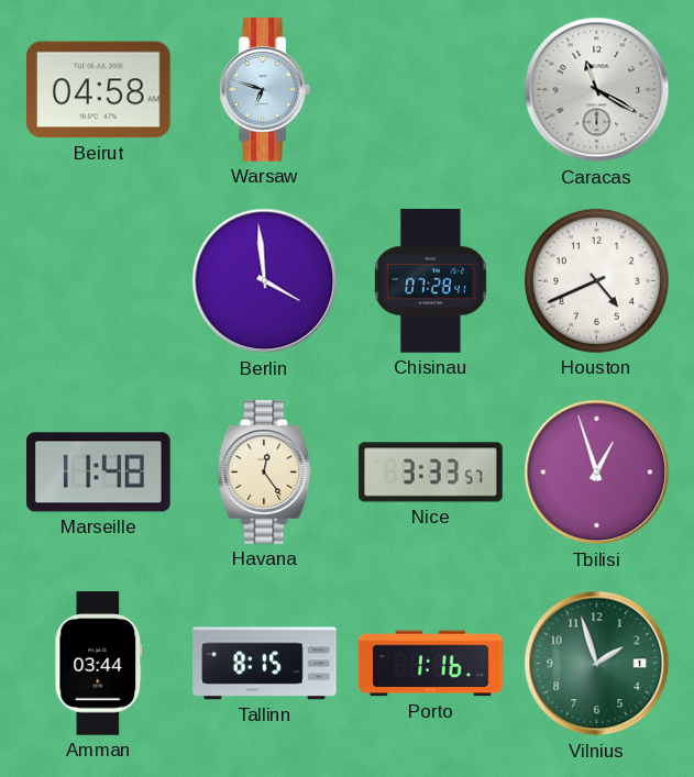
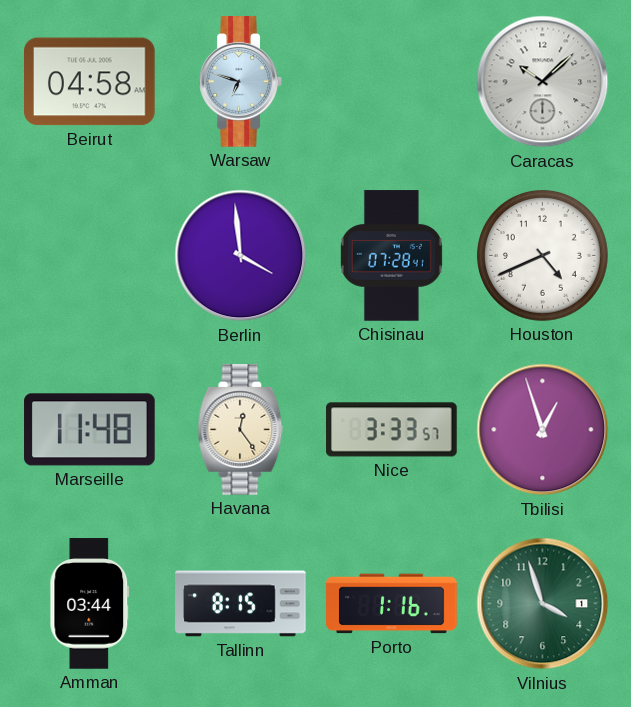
Caracas: 11:20 -> 10:08
Vilnius: 1:57 -> 3:57
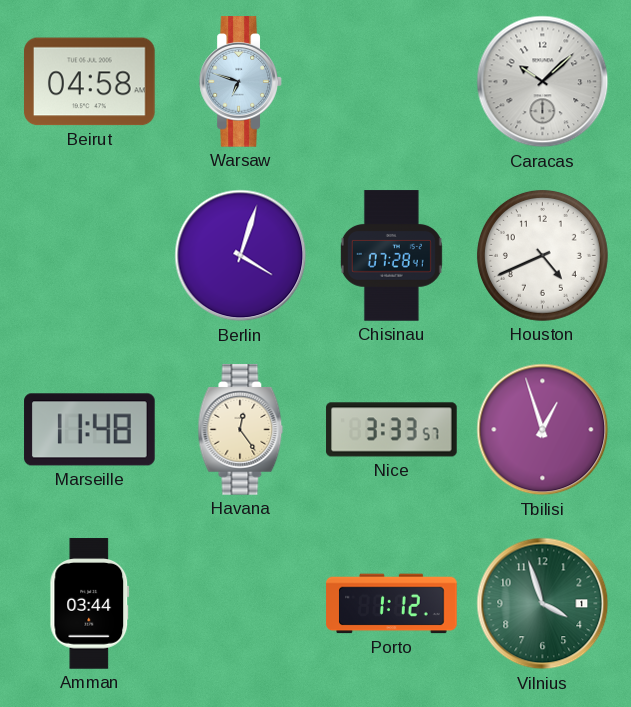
Berlin: 3:59 -> 4:03
Tallinn: 8:15 -> none
Porto: 1:16 -> 1:12
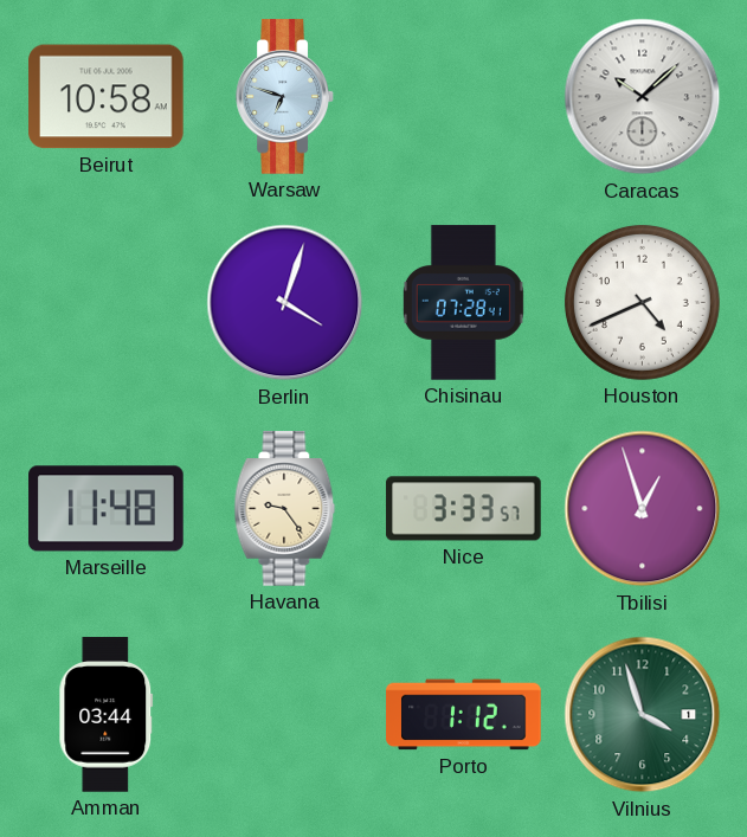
Beirut: 04:58 -> 10:58
Havana: 12:24 -> 9:24
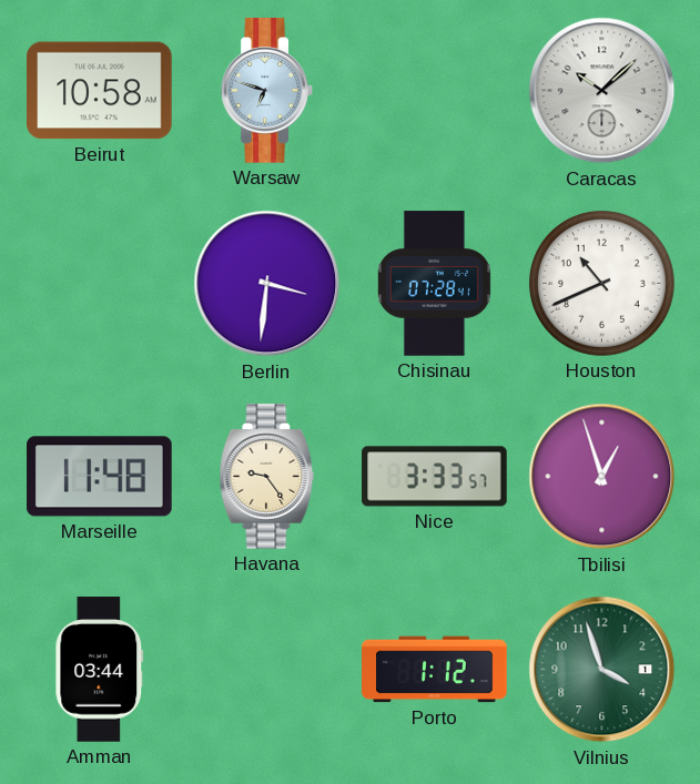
Berlin: 4:03 -> 3:31
Houston: 4:41 -> 10:41
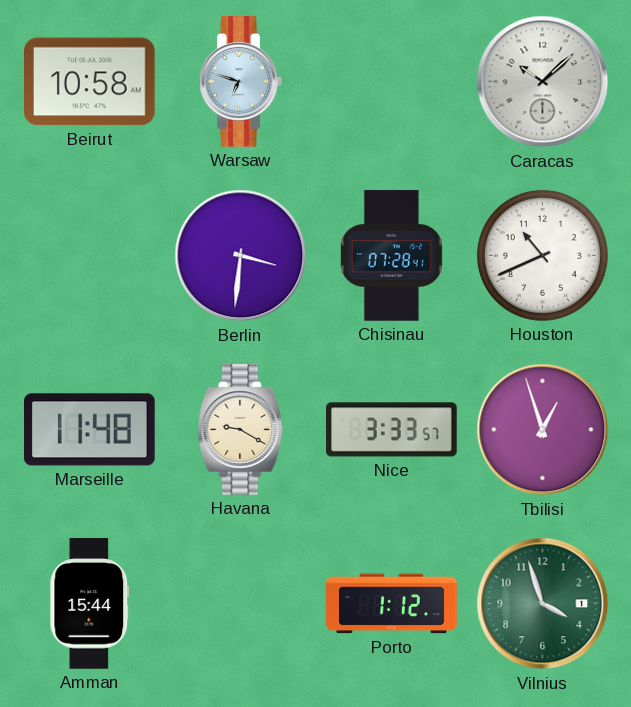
Havana: 9:24 -> 9:20
Amman: 03:44 -> 15:44
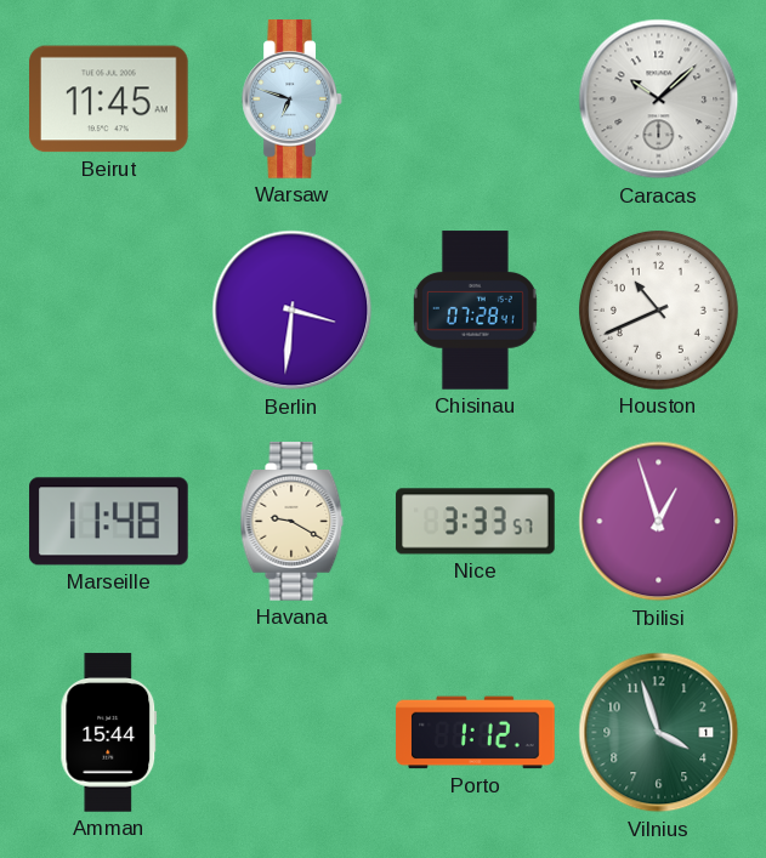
Beirut: 10:58 -> 11:45
